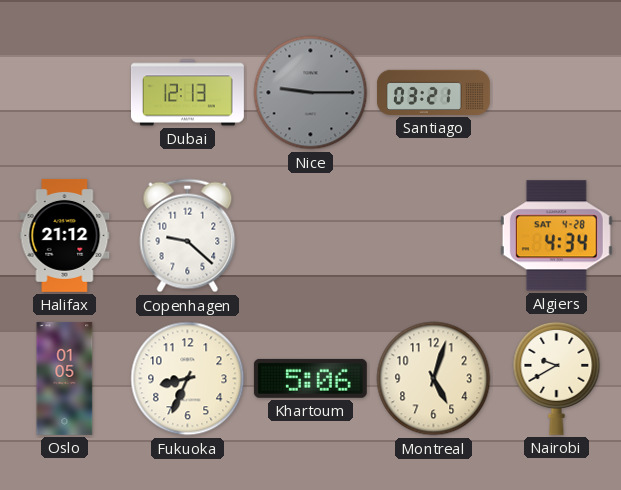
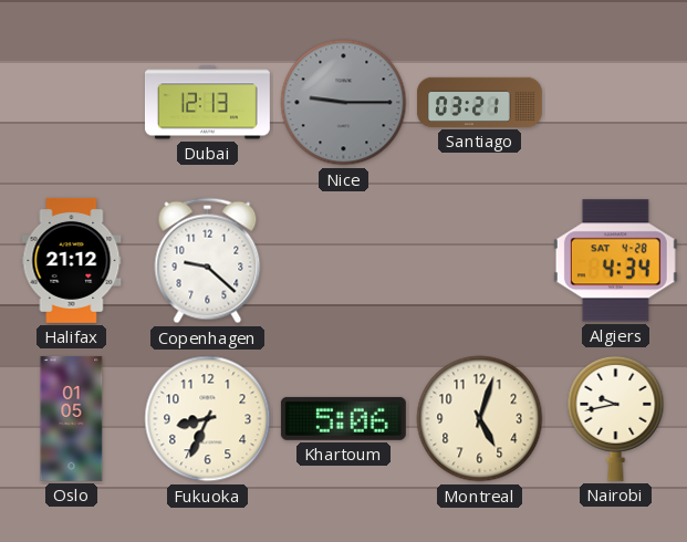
Nairobi: 9:40 -> 9:43
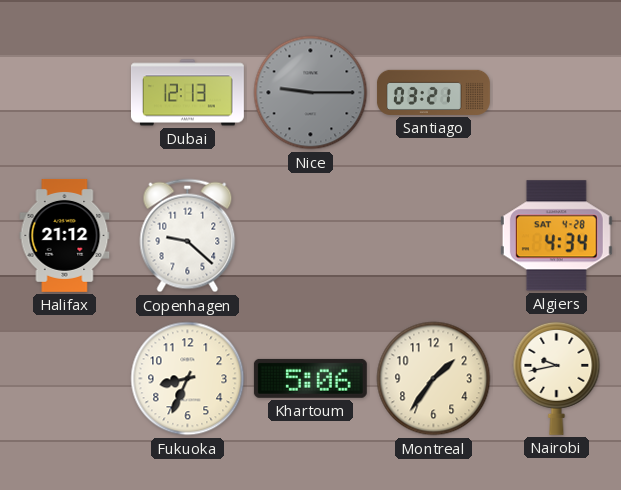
Oslo: 01:05 -> none
Montreal: 5:03 -> 1:36
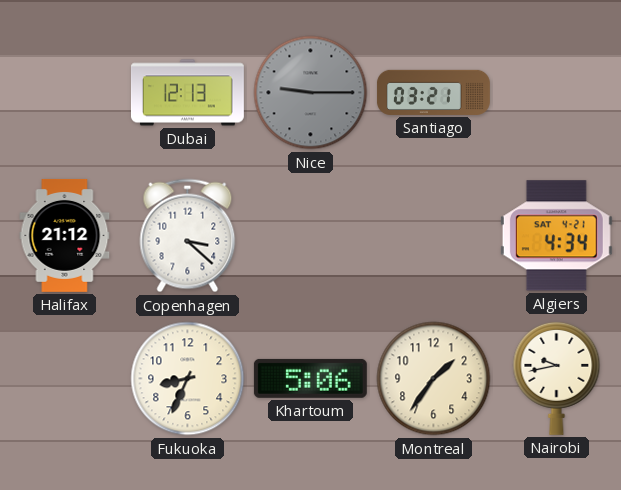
Copenhagen: 9:22 -> 3:22
Algiers date: SAT 4-28 -> SAT 4-21
